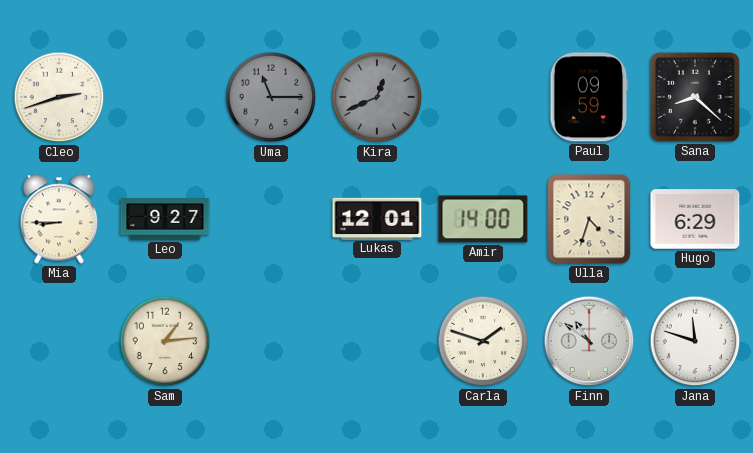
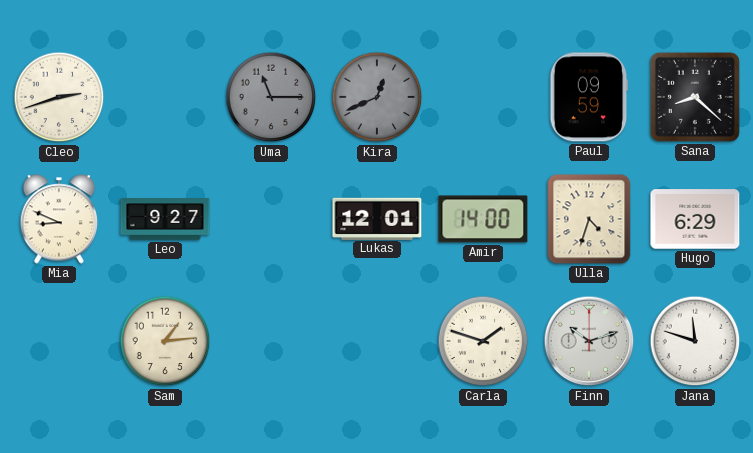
Mia: 8:45 -> 8:49
Finn: 10:51 -> 10:12
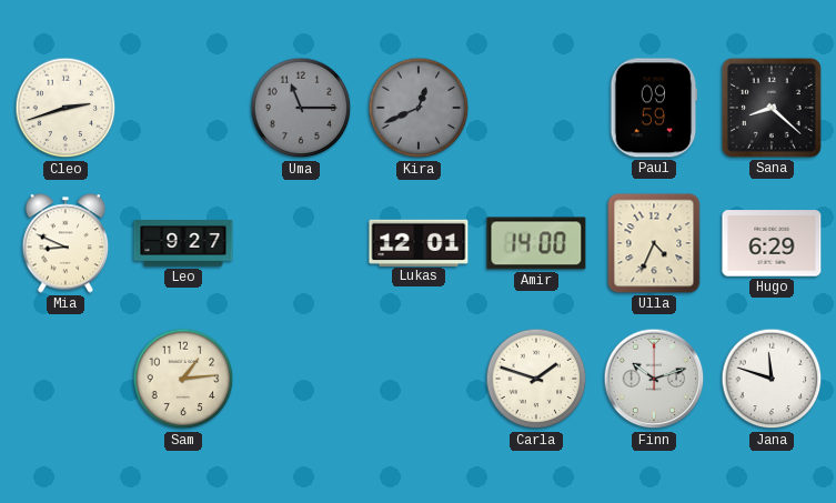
Ulla: 4:33 -> 4:34
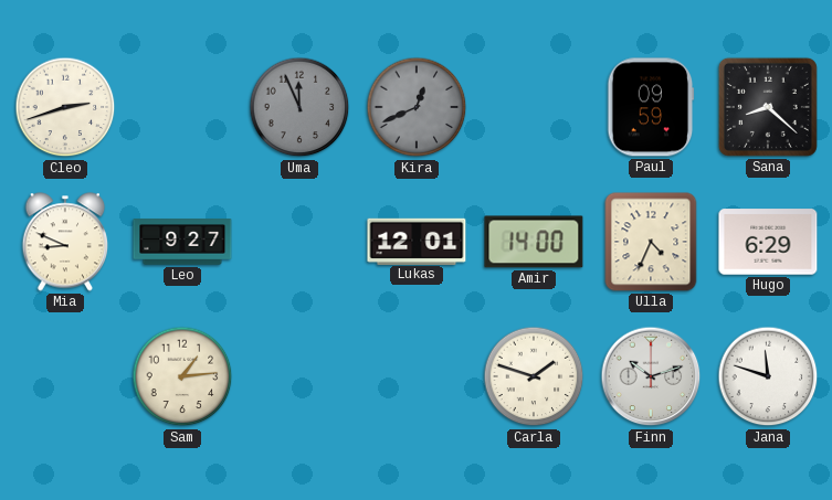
Uma: 11:15 -> 11:56
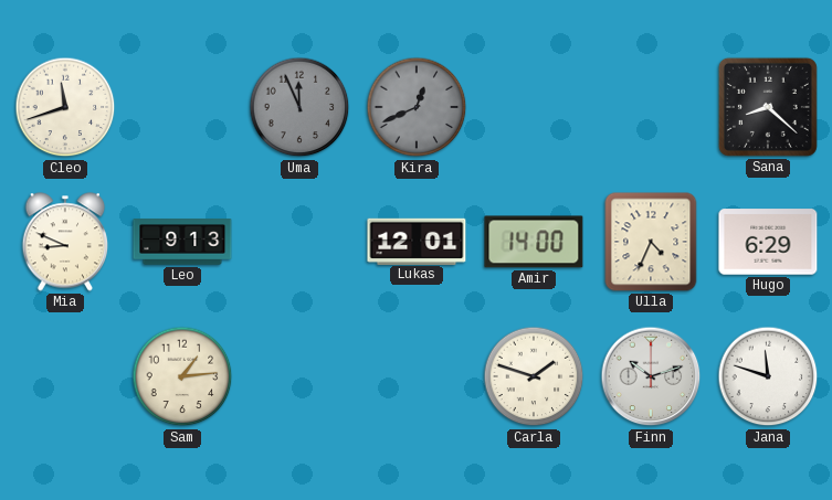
Cleo: 2:42 -> 11:42
Paul: 09:59 -> none
Leo: 9:27 -> 9:13
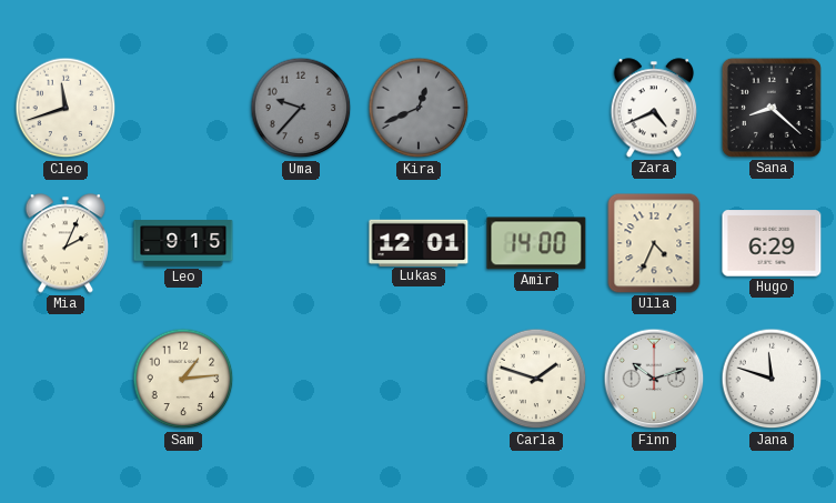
Uma: 11:56 -> 9:37
Zara: none -> 4:41
Mia: 8:49 -> 2:04
Leo: 9:13 -> 9:15
